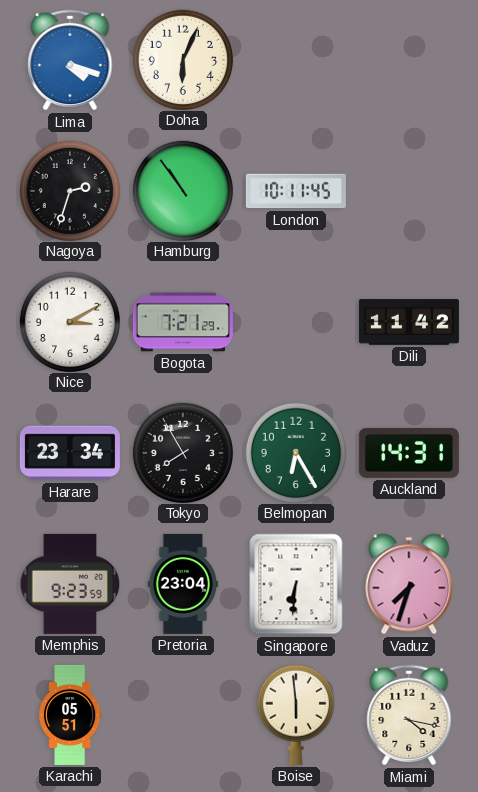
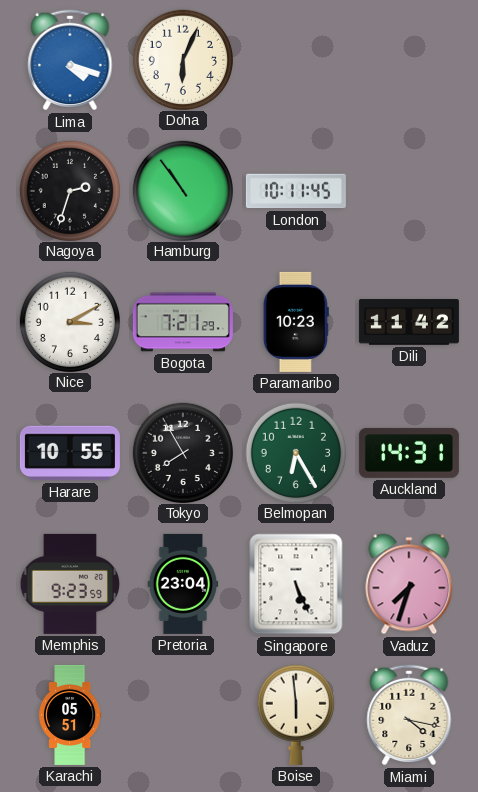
Paramaribo: none -> 10:23
Harare: 23:34 -> 10:55
Singapore: 6:31 -> 5:26
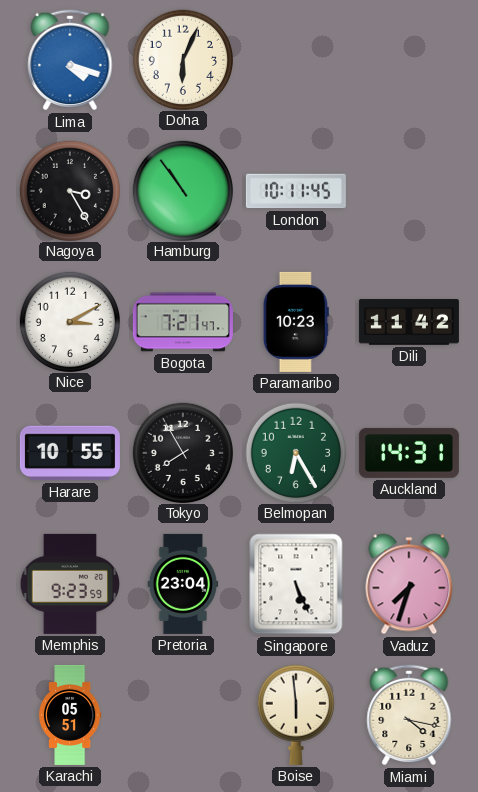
Nagoya: 2:33 -> 3:25
Bogota: 7:21:29 -> 7:21:47
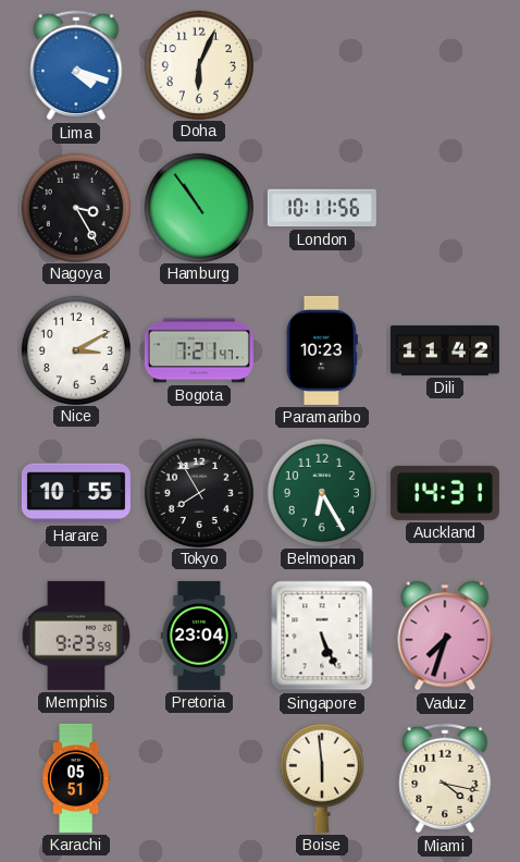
London: 10:11:45 -> 10:11:56
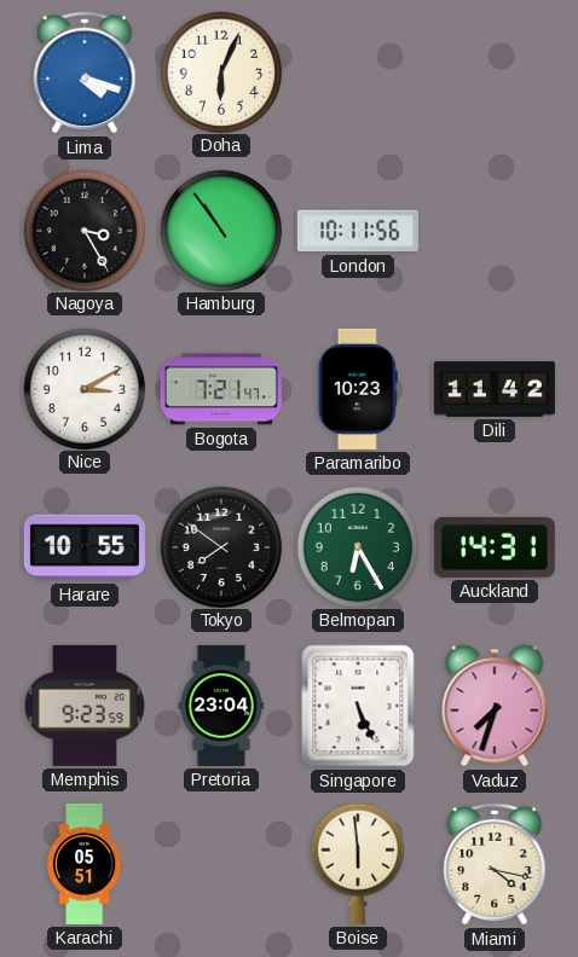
Tokyo: 7:55 -> 7:51
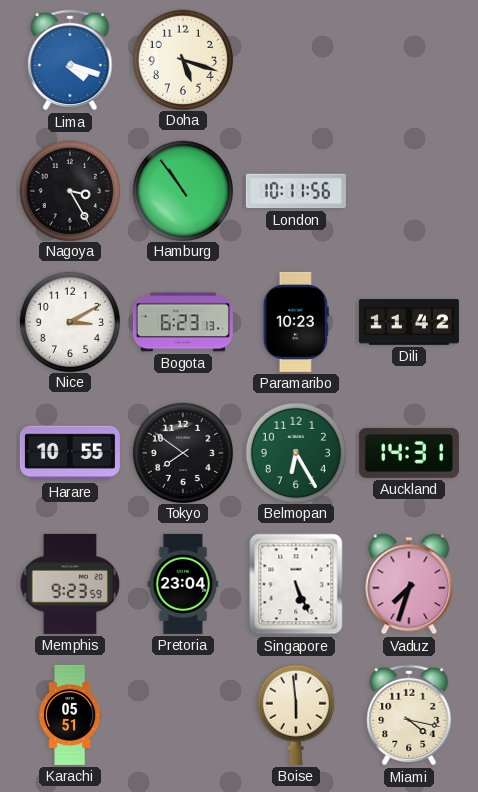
Doha: 6:04 -> 5:18
Bogota: 7:21 -> 6:23
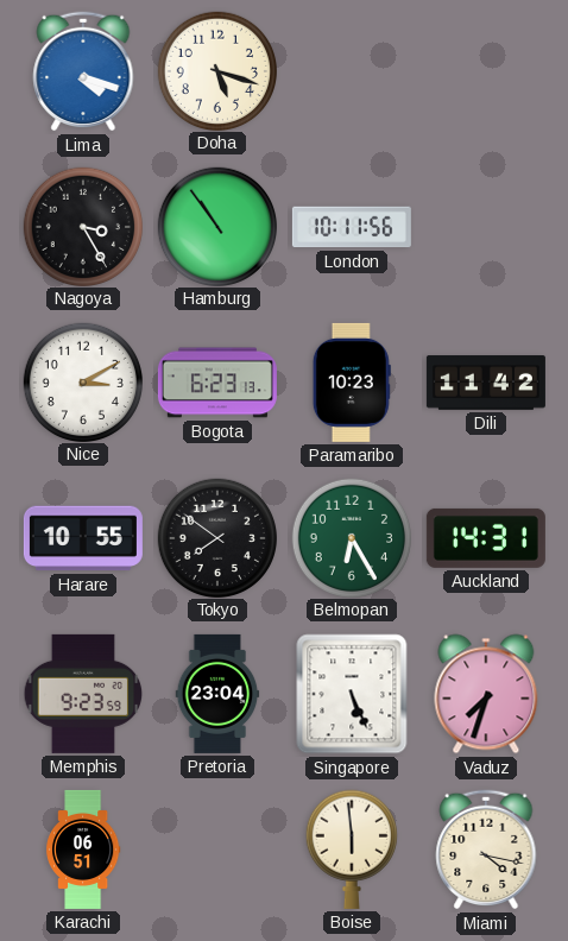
Karachi: 05:51 -> 06:51
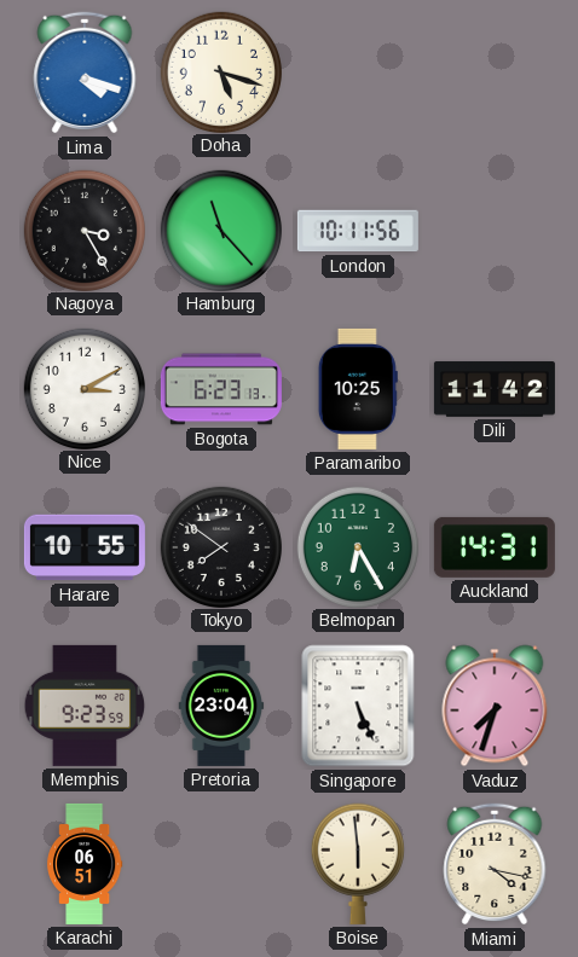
Hamburg: 10:54 -> 11:23
Paramaribo: 10:23 -> 10:25
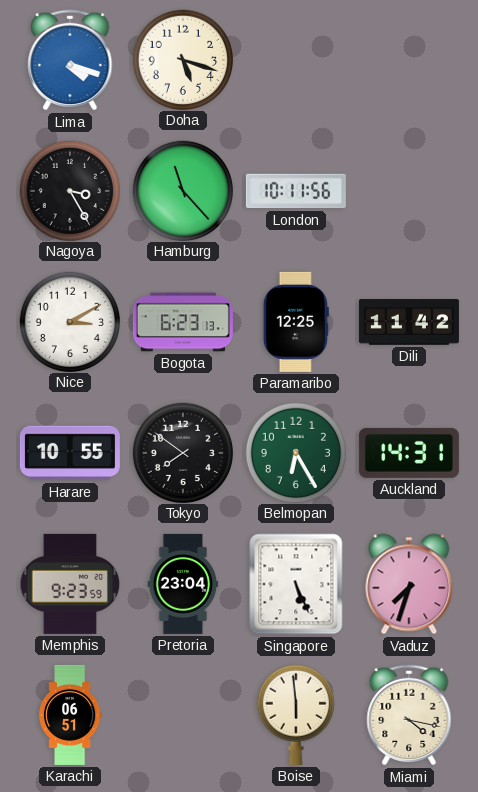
Paramaribo: 10:25 -> 12:25
